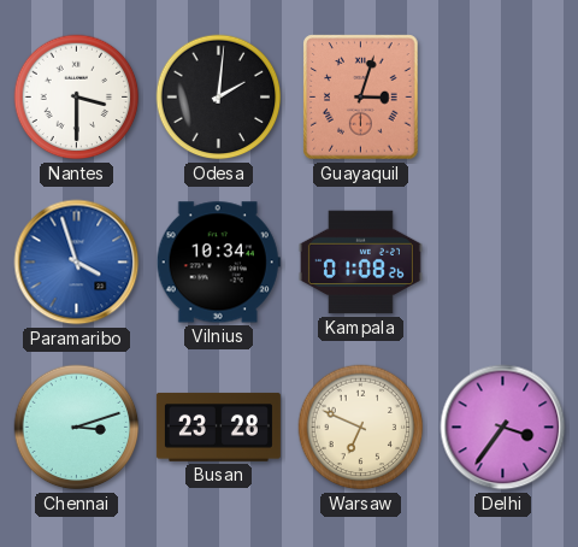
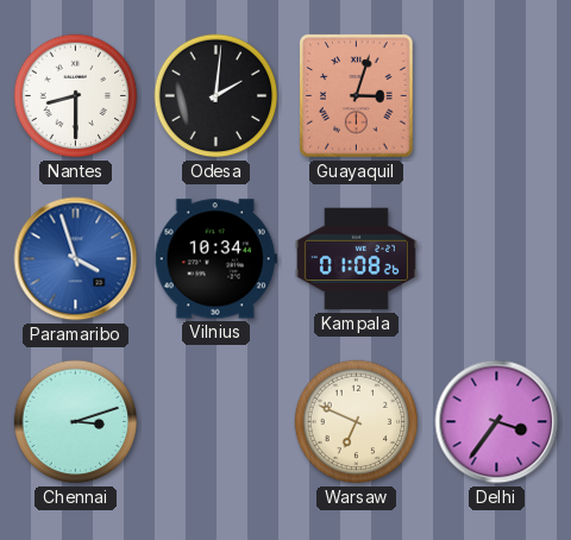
Nantes: 3:30 -> 8:30
Busan: 23:28 -> none
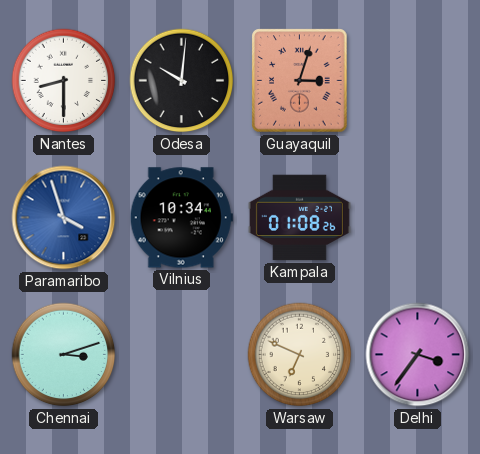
Odesa: 2:01 -> 10:01
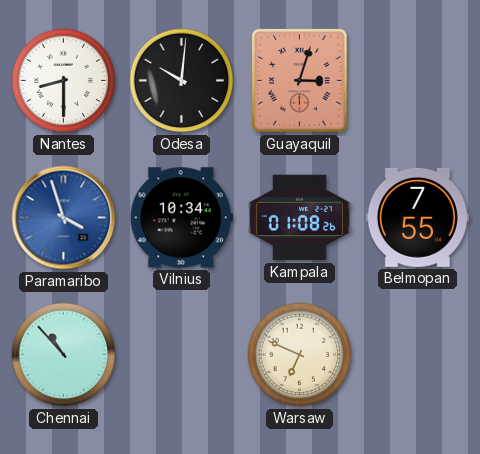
Belmopan: none -> 7:55
Chennai: 3:12 -> 10:53
Delhi: 3:36 -> none
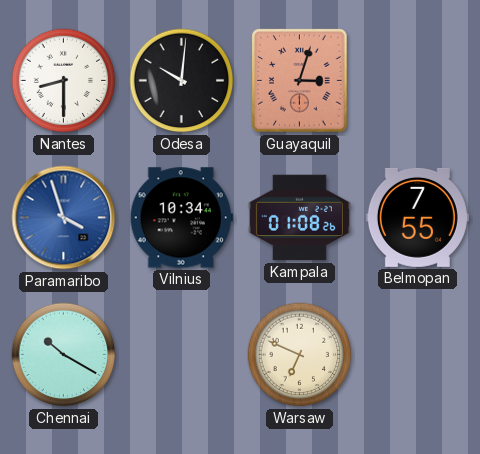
Chennai: 10:53 -> 10:20
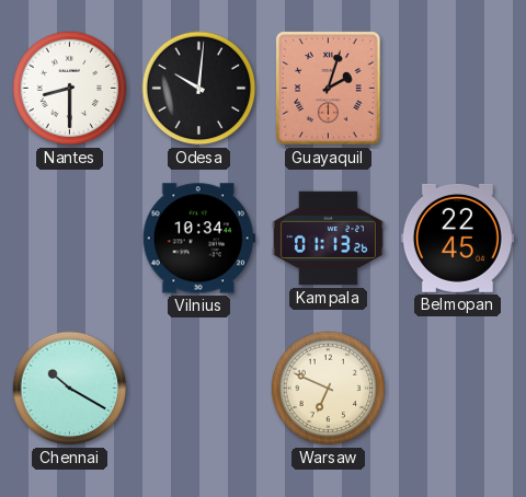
Guayaquil: 3:03 -> 2:03
Paramaribo: 3:57 -> none
Kampala: 01:08 -> 01:13
Belmopan: 7:55 -> 22:45
